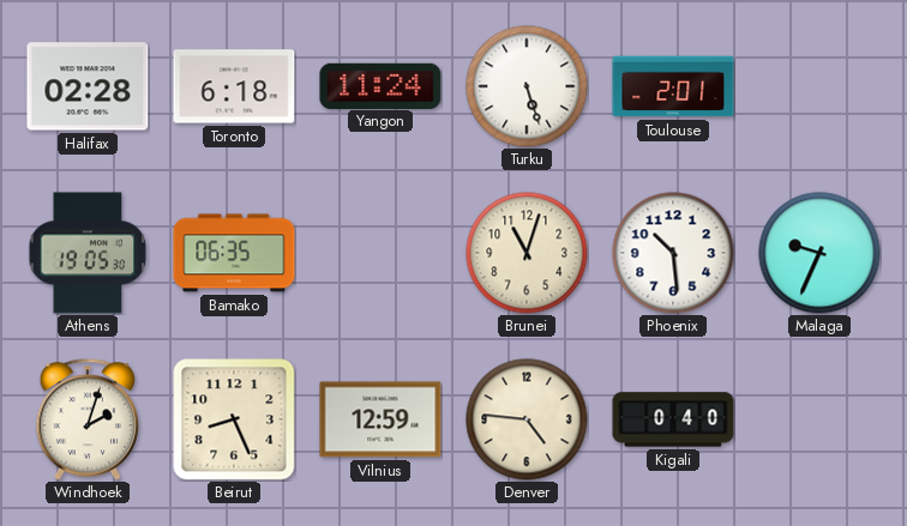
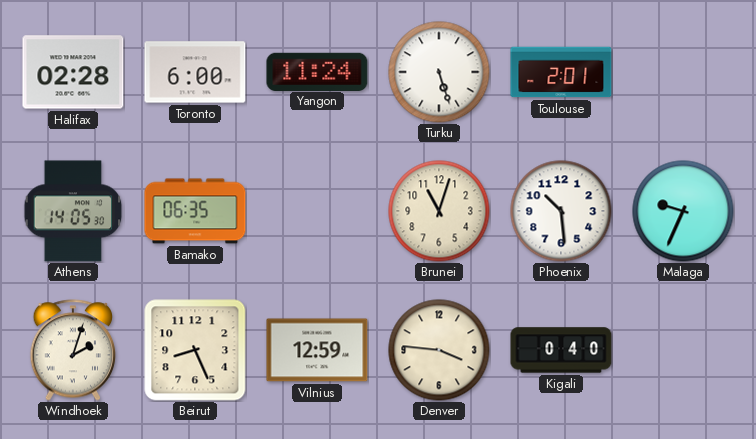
Toronto: 6:18 -> 6:00
Athens: 19:05 -> 14:05
Denver: 4:46 -> 3:46
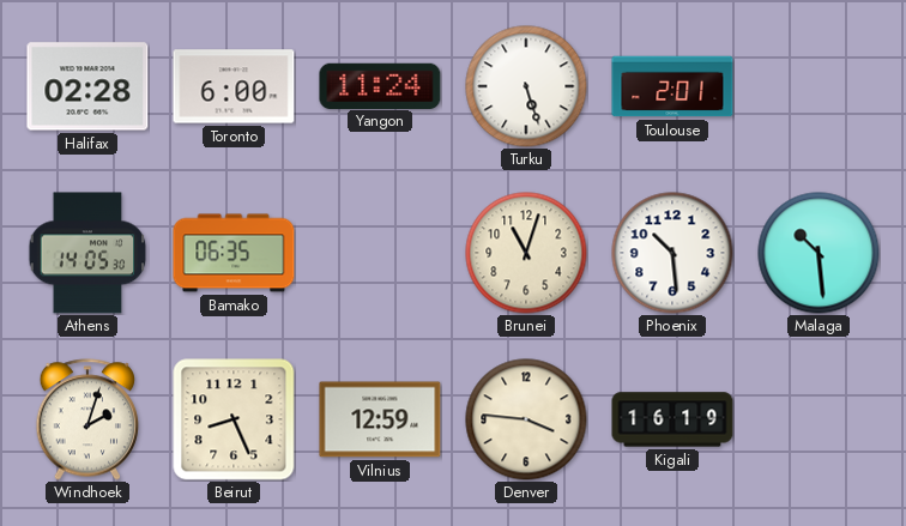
Malaga: 9:34 -> 10:29
Kigali: 0:40 -> 16:19
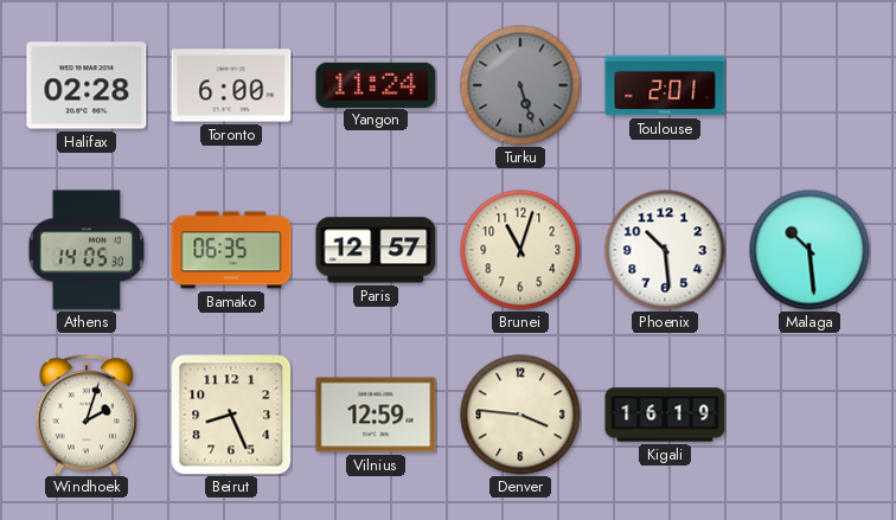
Turku dial: white -> grey
Paris: none -> 12:57
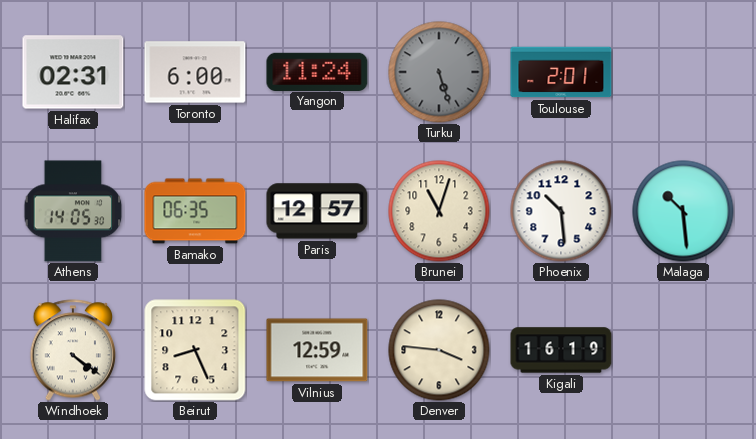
Halifax: 02:28 -> 02:31
Windhoek: 2:03 -> 4:21
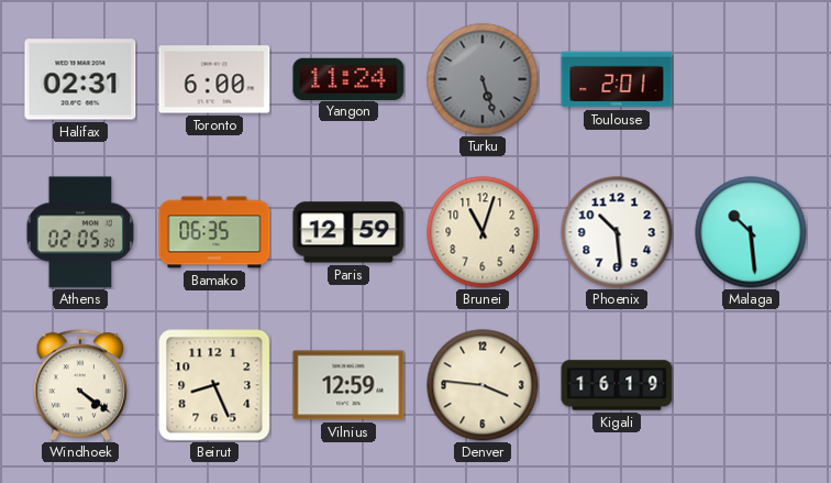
Athens: 14:05 -> 02:05
Paris: 12:57 -> 12:59
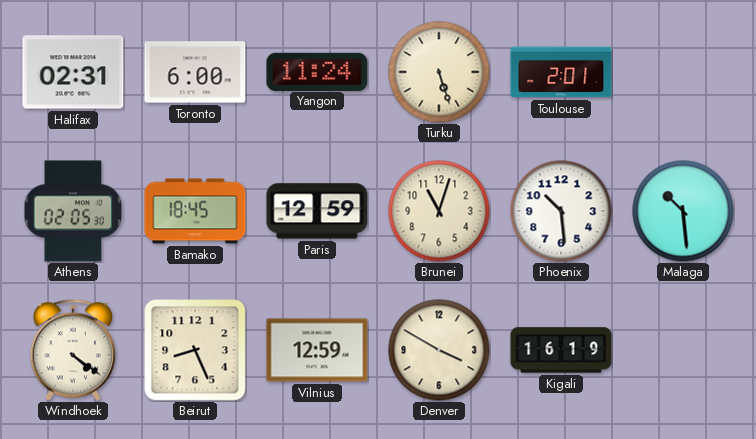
Turku dial: grey -> cream
Bamako: 06:35 -> 18:45
Denver: 3:46 -> 3:50
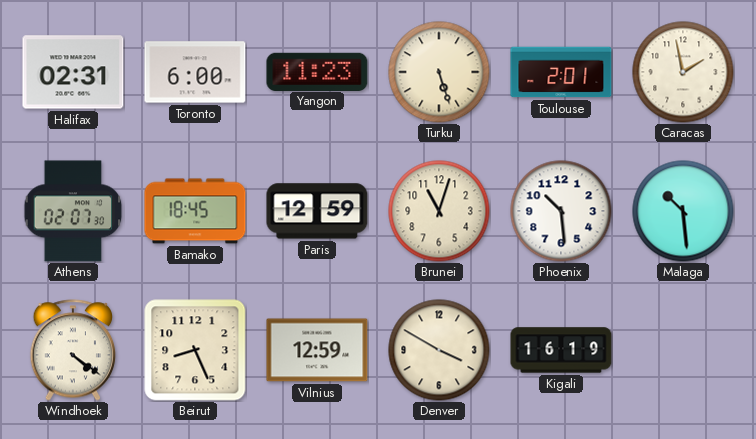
Yangon: 11:24 -> 11:23
Caracas: none -> 1:58
Athens: 02:05 -> 02:07
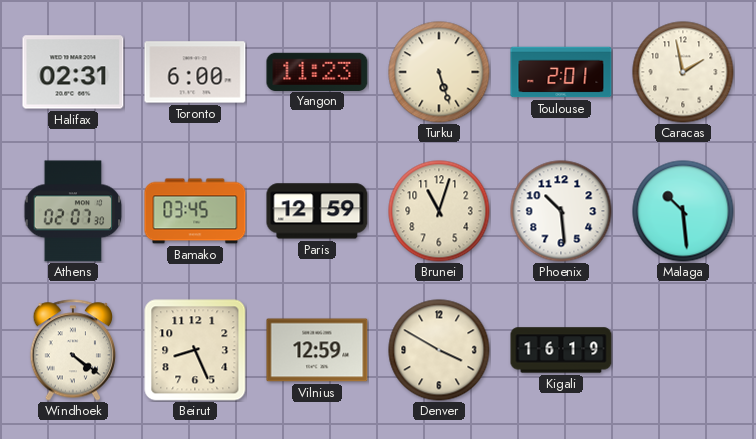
Bamako: 18:45 -> 03:45
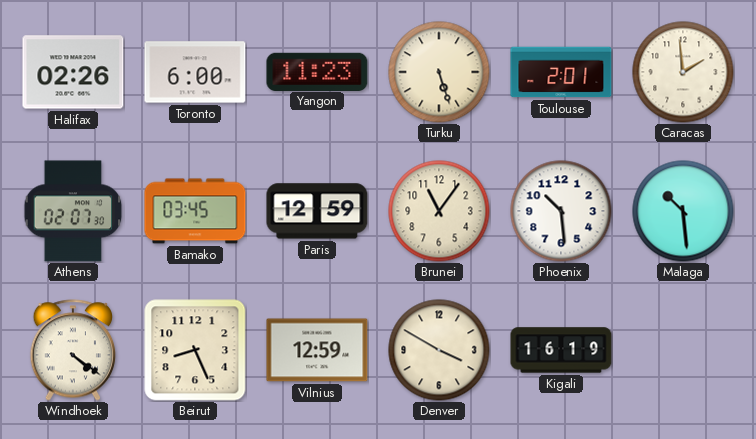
Halifax: 02:31 -> 02:26
Caracas: 1:58 -> 1:59
Brunei: 11:03 -> 11:06
